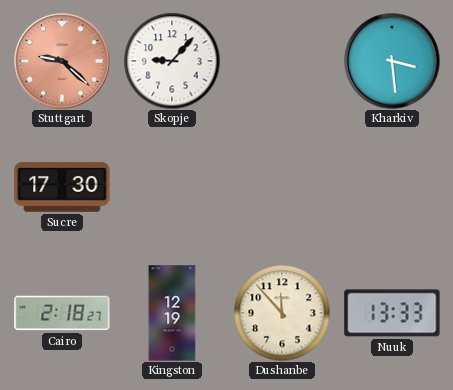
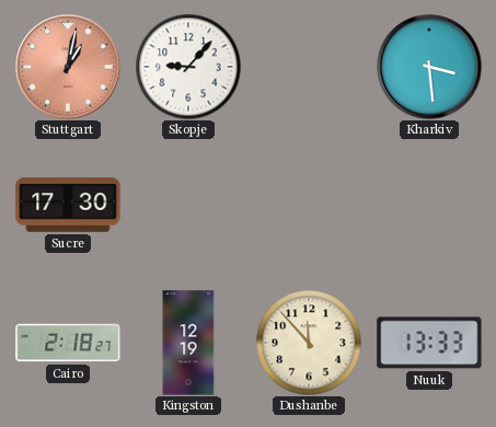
Stuttgart: 9:22 -> 1:02
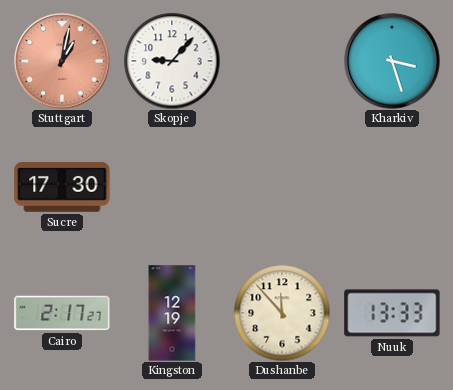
Kharkiv: 3:29 -> 3:27
Cairo: 2:18 -> 2:17
